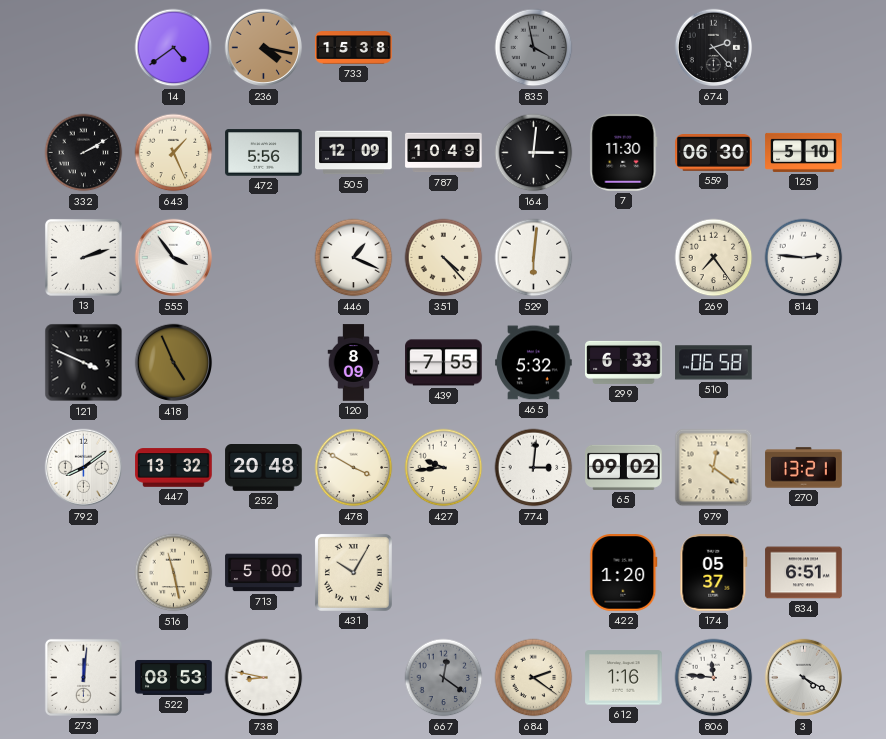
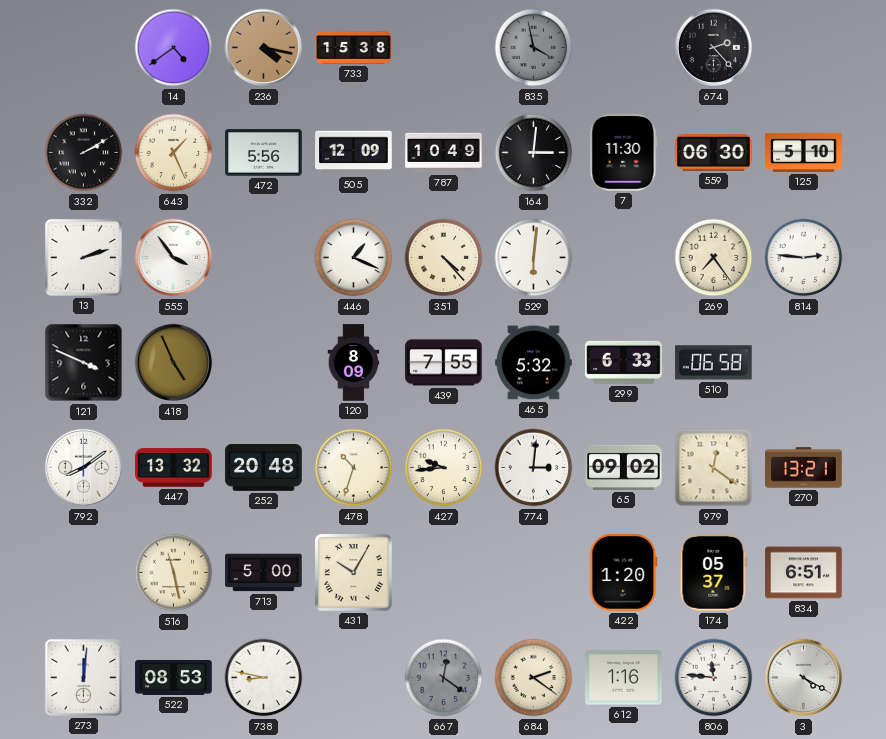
478: 3:50 -> 10:33
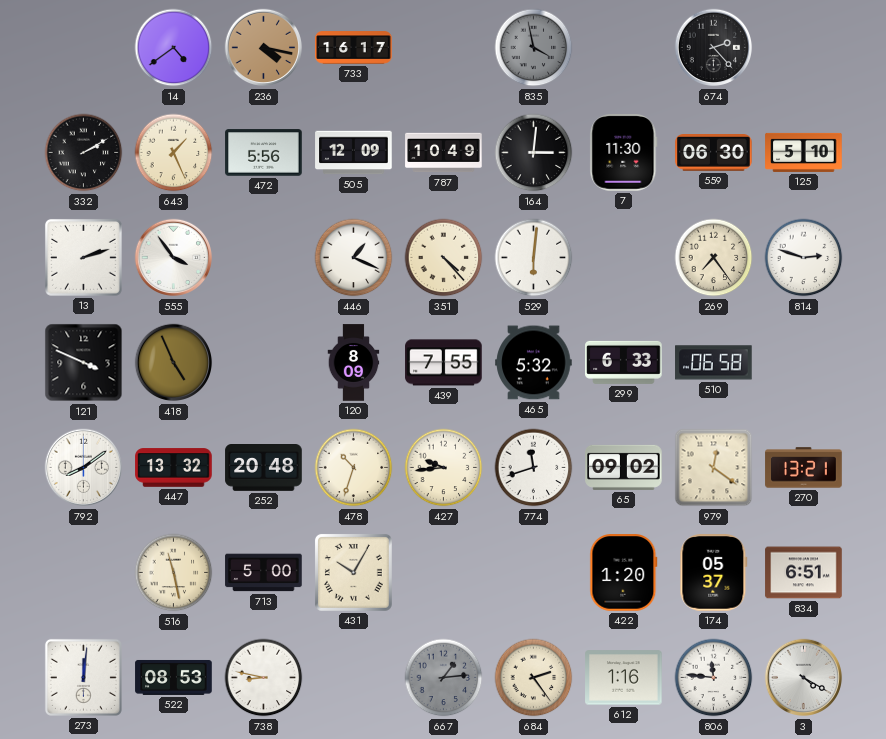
733: 15:38 -> 16:17
814: 2:46 -> 2:48
774: 3:01 -> 11:42
667: 12:21 -> 1:14
684: 2:21 -> 2:24
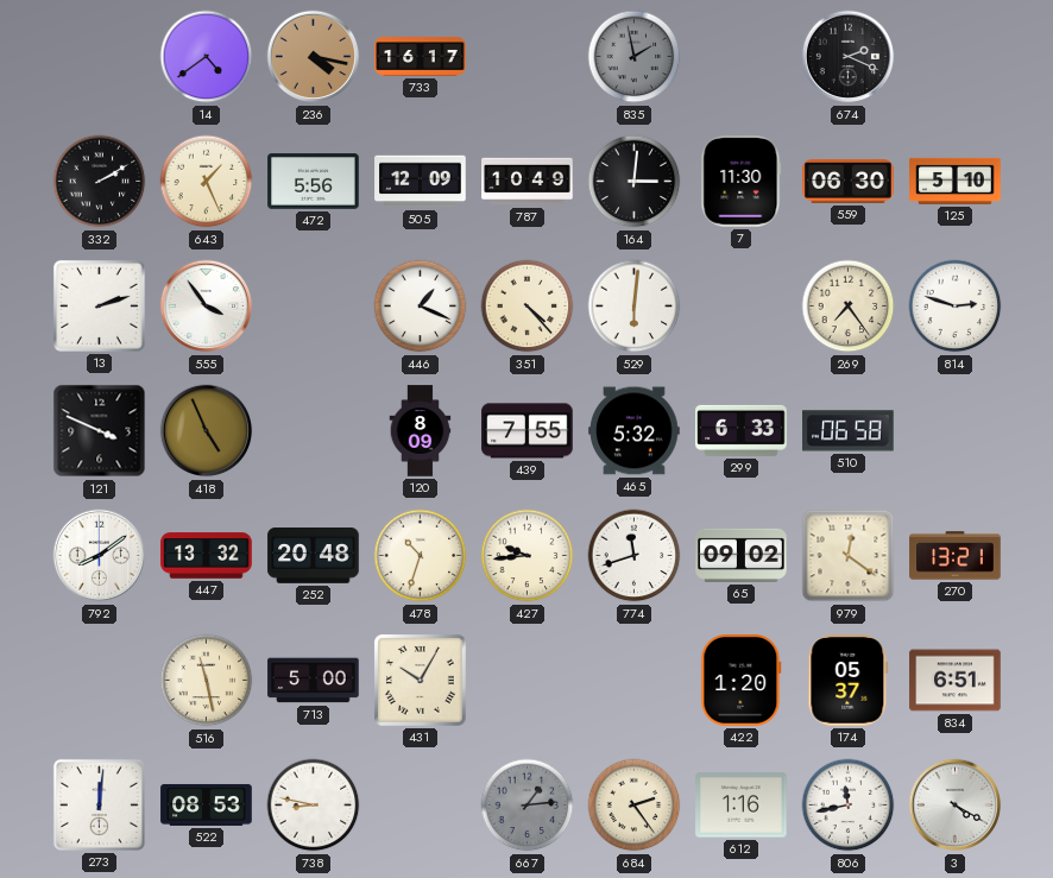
835: 3:58 -> 1:58
674: 2:23 -> 2:19
806: 11:46 -> 11:43
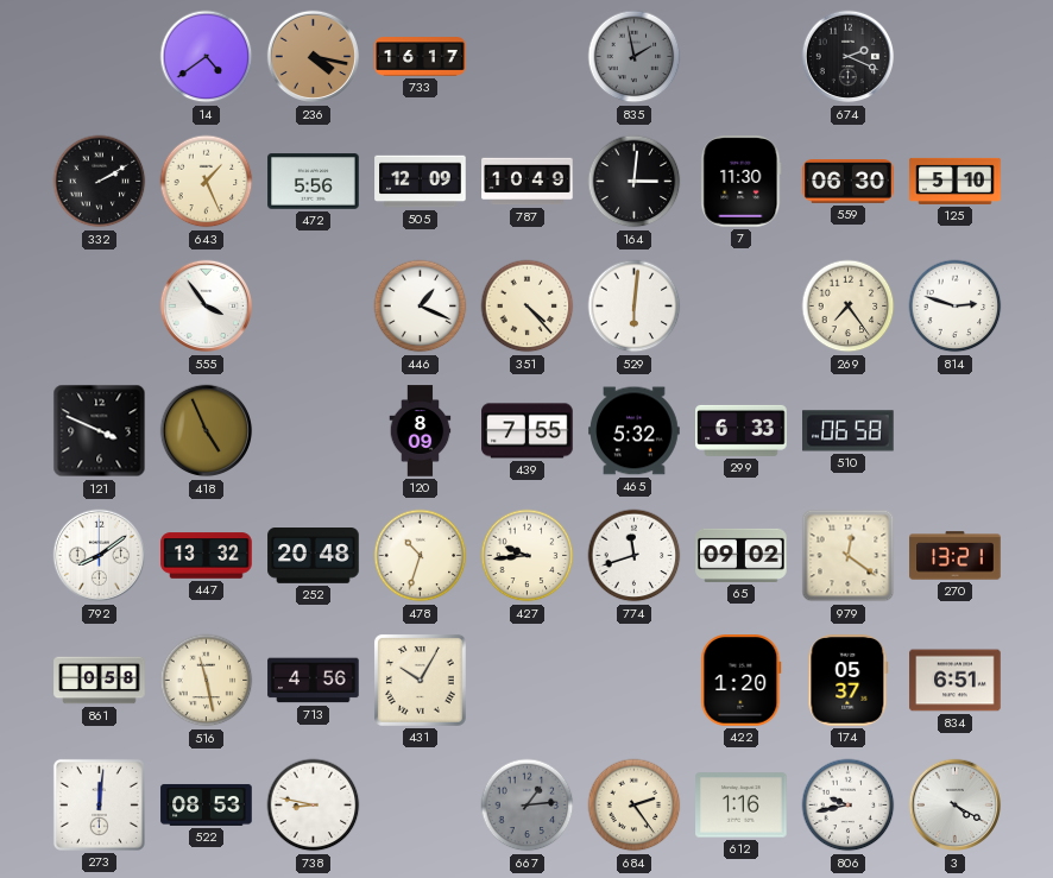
13: 2:12 -> none
861: none -> 0:58
713: 5:00 -> 4:56
806: 11:43 -> 9:43
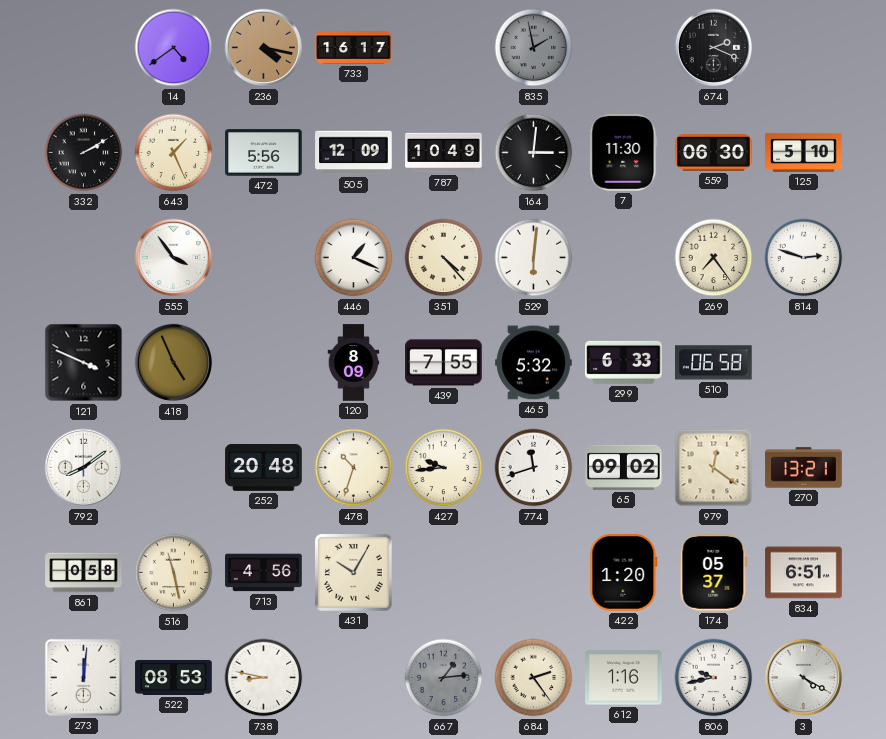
447: 13:32 -> none
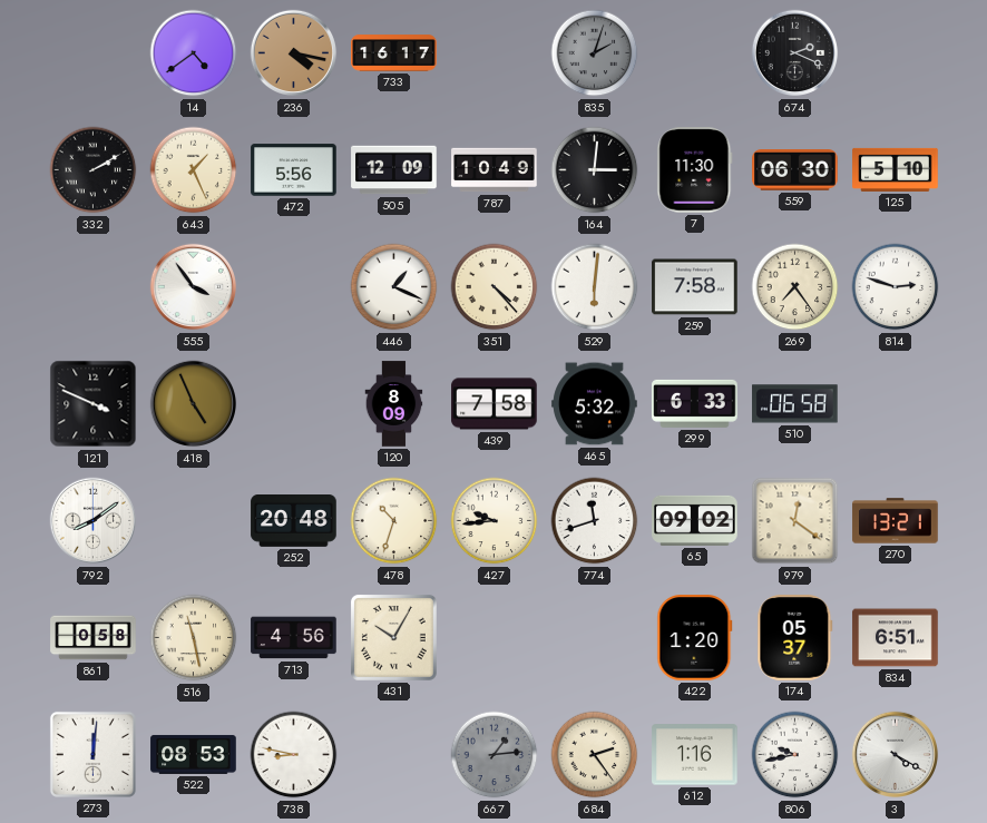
835: 1:58 -> 2:03
259: none -> 7:58
439: 7:55 -> 7:58
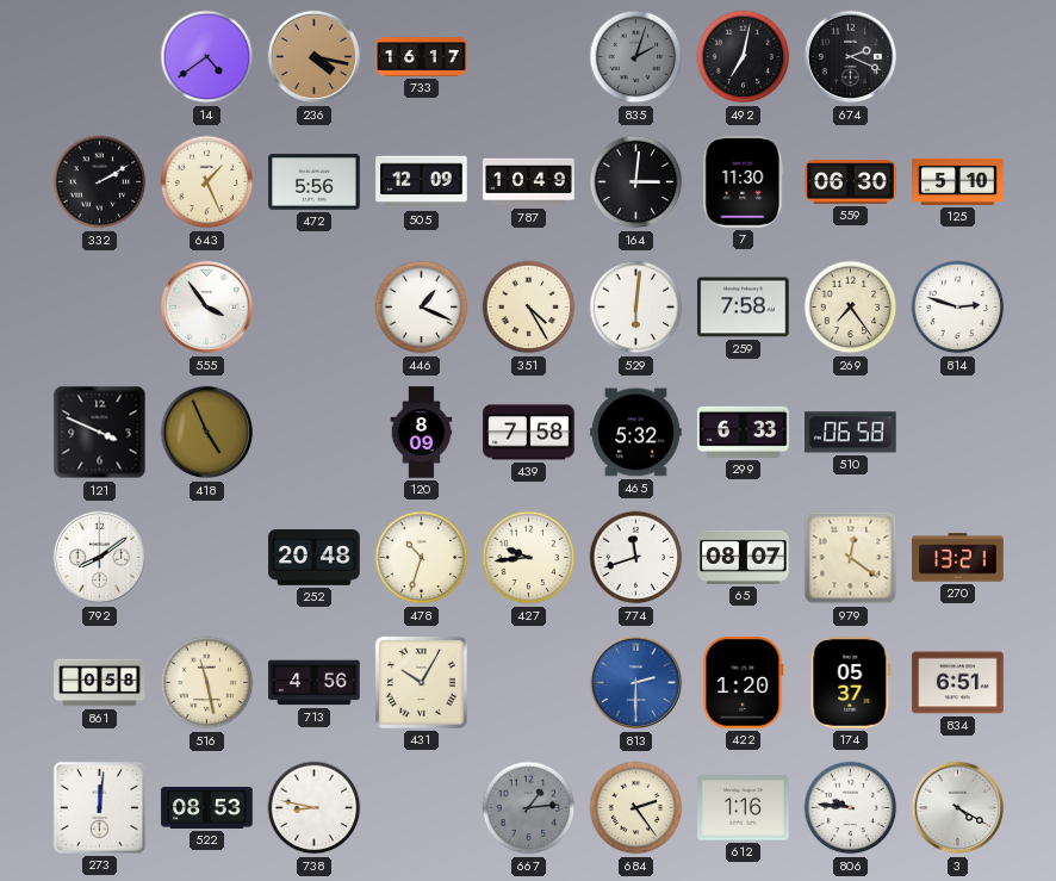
492: none -> 7:02
351: 4:23 -> 4:25
65: 09:02 -> 08:07
813: none -> 2:30
806: 9:43 -> 9:46
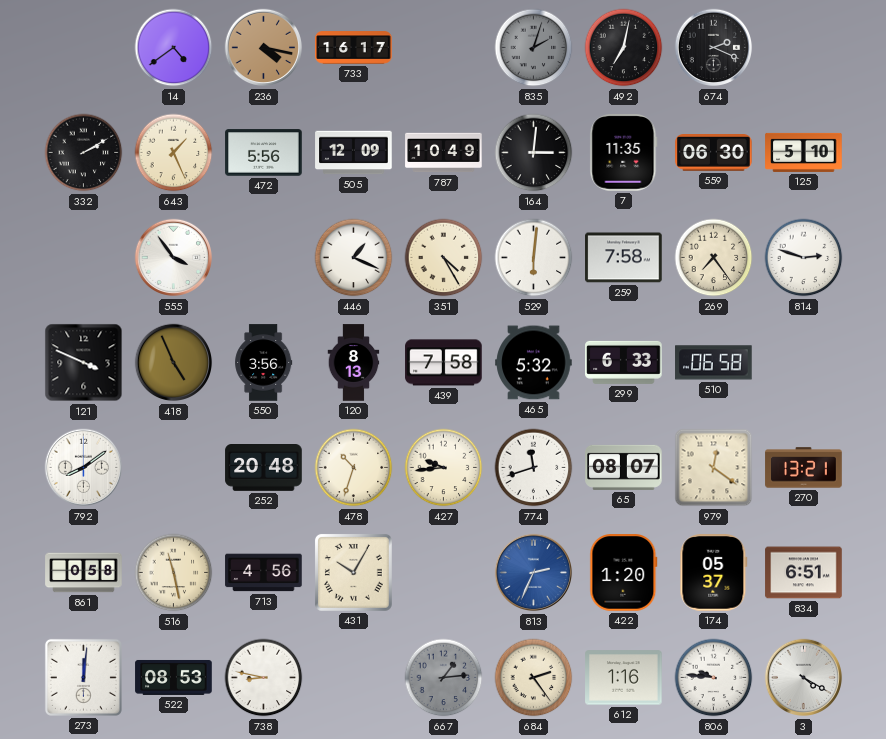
7: 11:30 -> 11:35
550: none -> 3:56
120: 8:09 -> 8:13
813: 2:30 -> 2:34
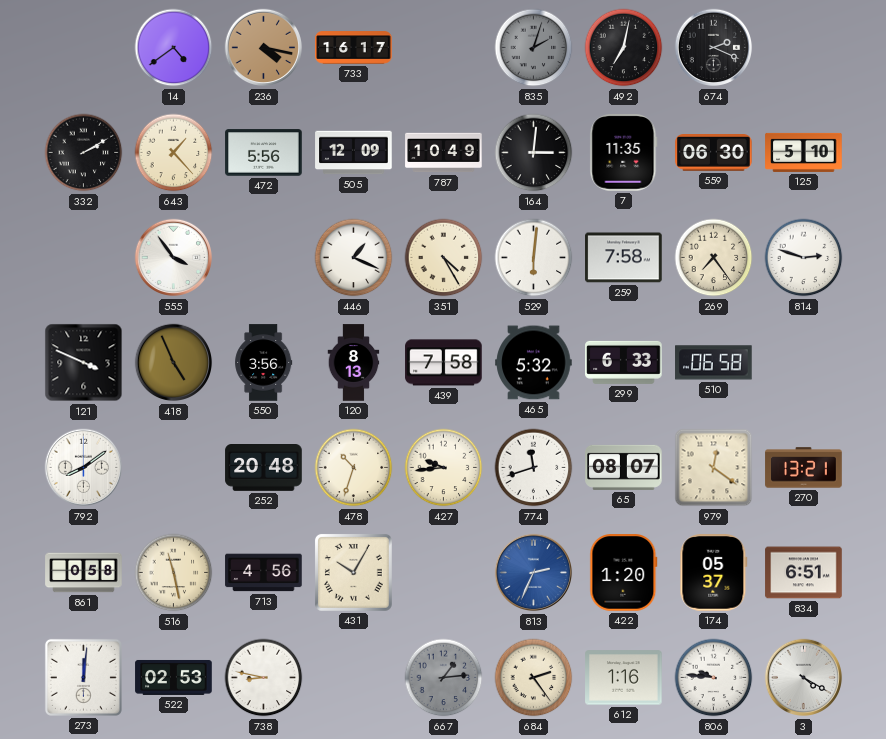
643: 1:26 -> 1:23
522: 08:53 -> 02:53
